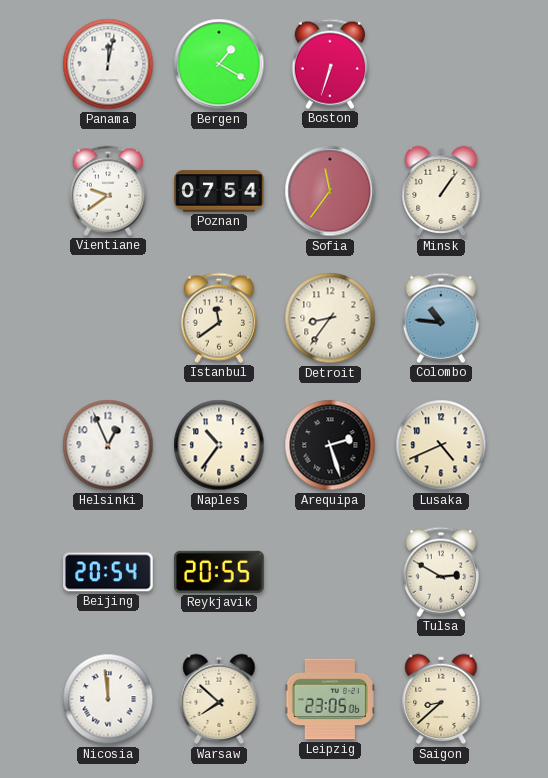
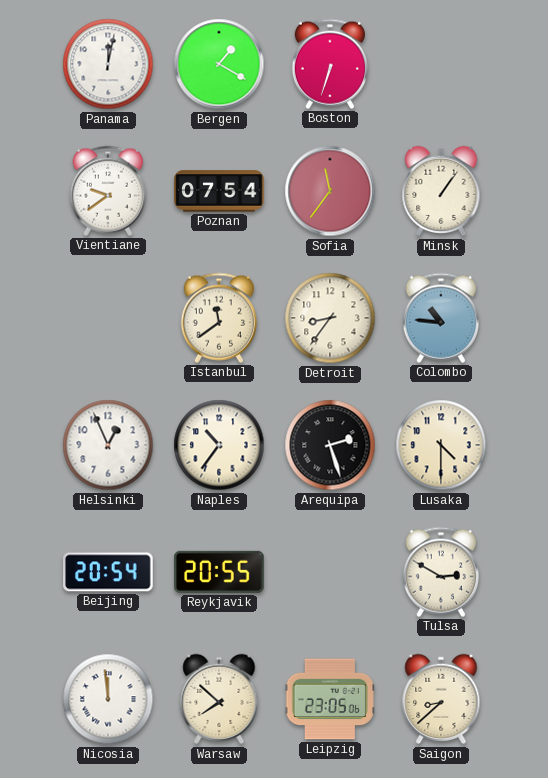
Lusaka: 4:41 -> 4:30
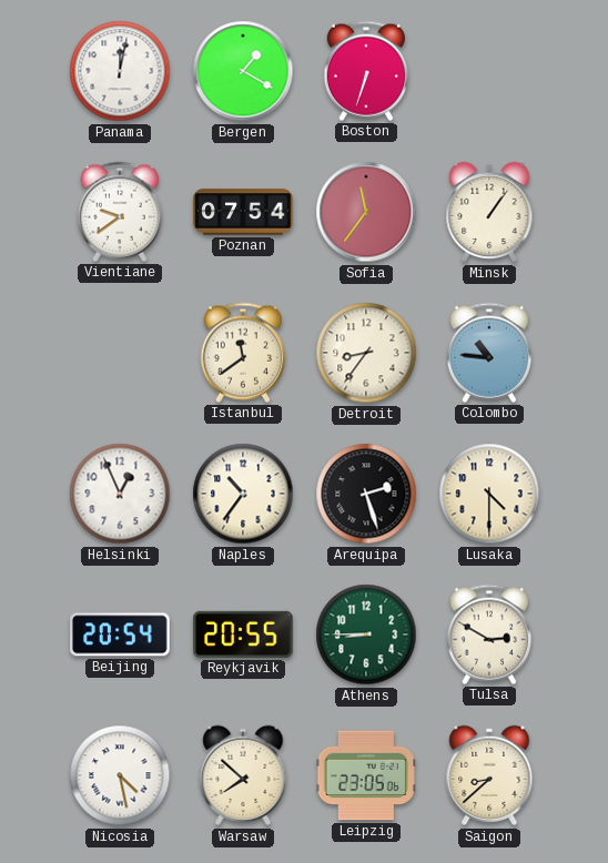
Athens: none -> 8:45
Nicosia: 11:59 -> 4:28
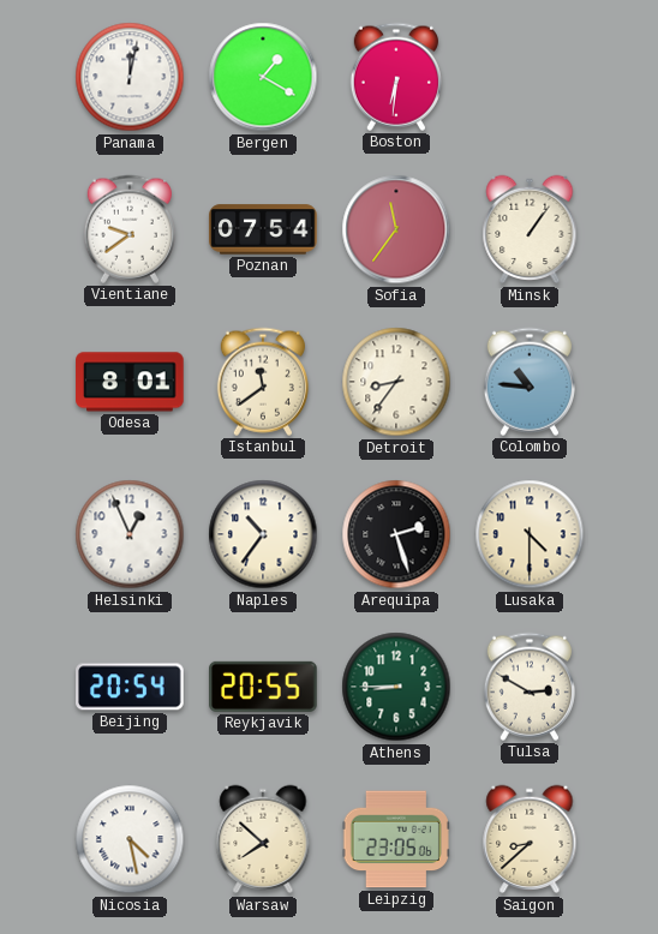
Boston: 6:33 -> 6:31
Odesa: none -> 8:01
